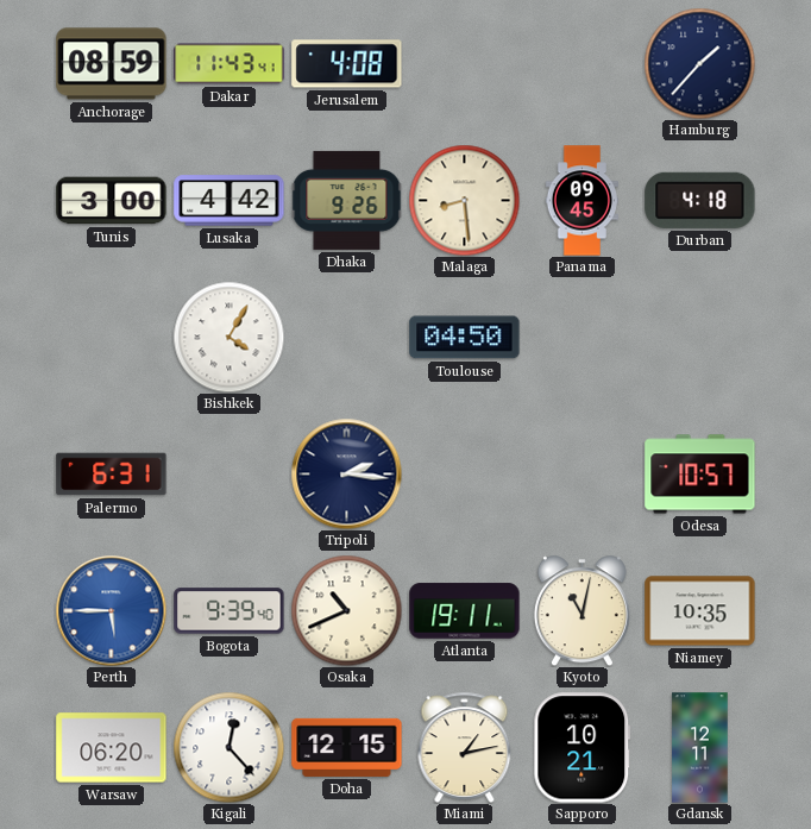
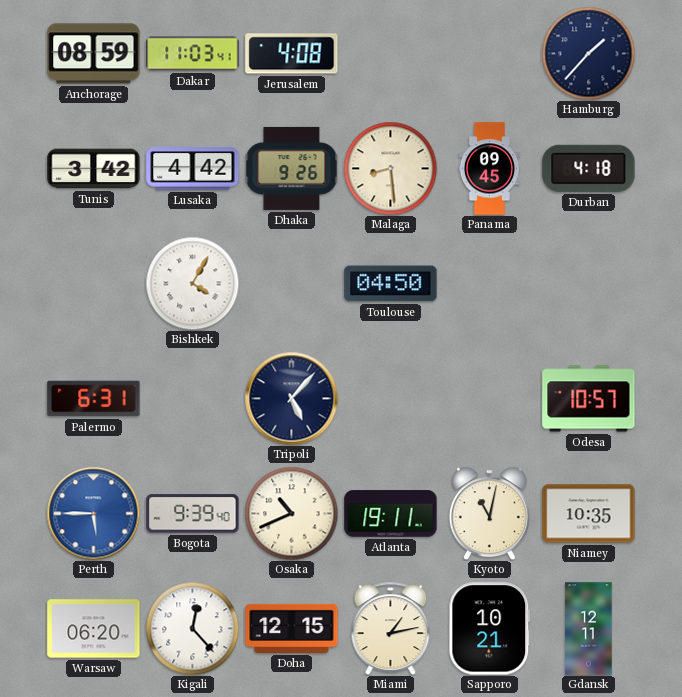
Dakar: 11:43 -> 11:03
Tunis: 3:00 -> 3:42
Tripoli: 2:16 -> 5:07
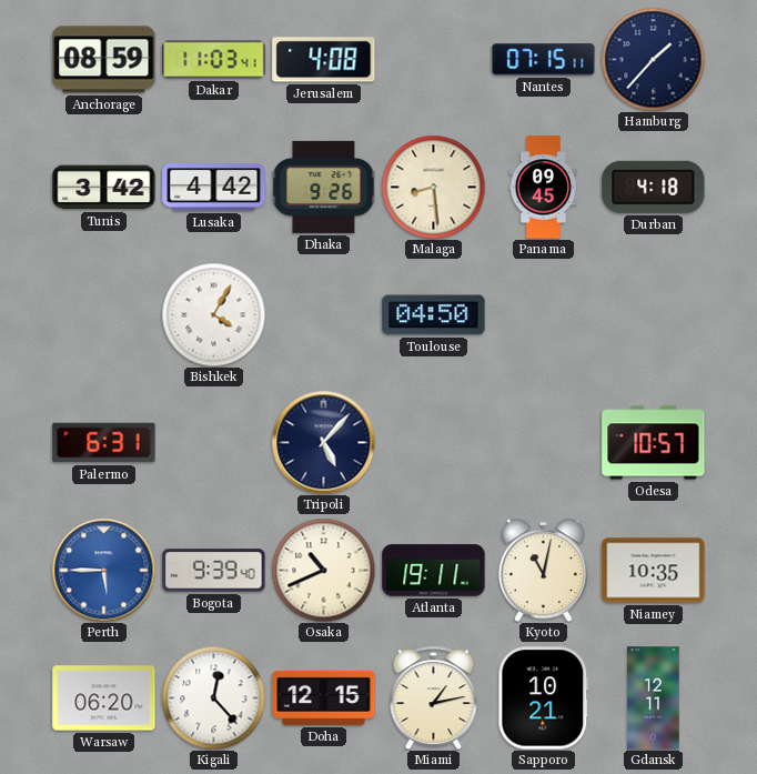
Nantes: none -> 07:15
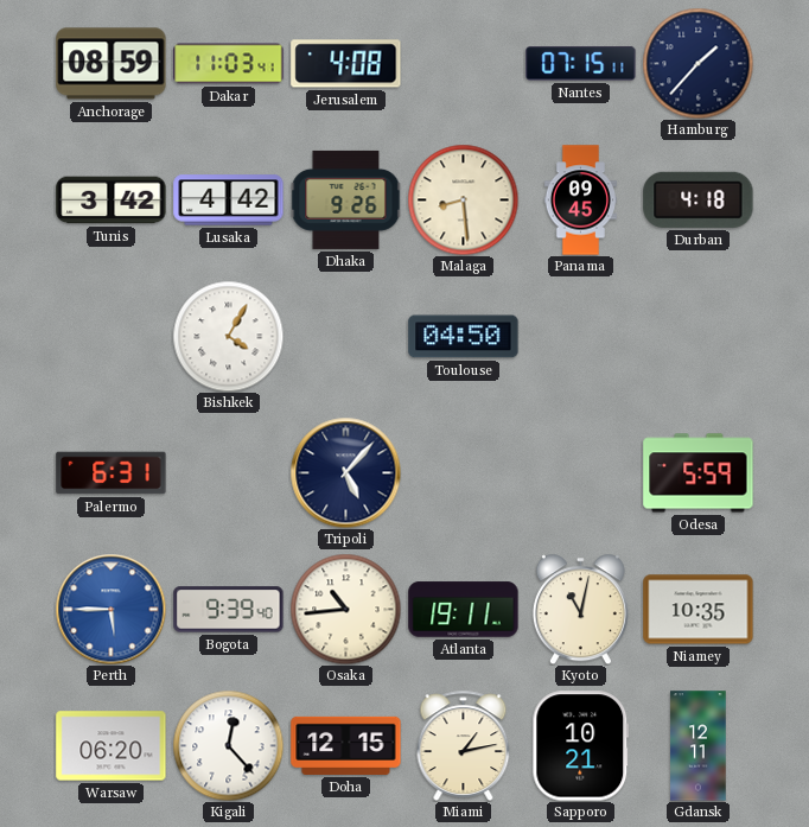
Odesa: 10:57 -> 5:59
Osaka: 10:41 -> 10:44
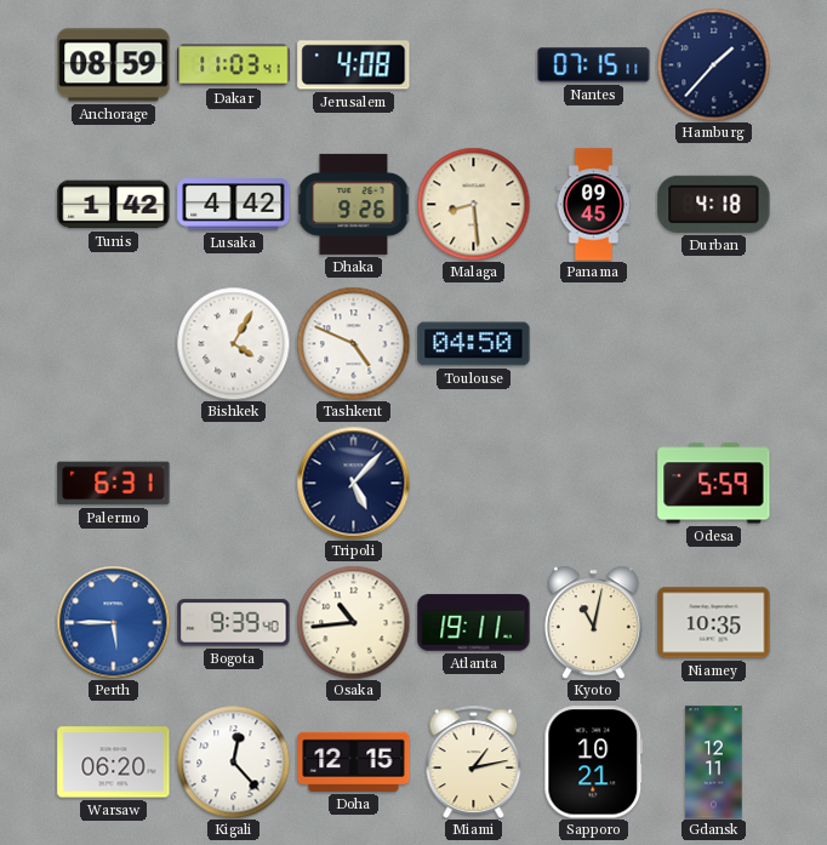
Tunis: 3:42 -> 1:42
Tashkent: none -> 4:49
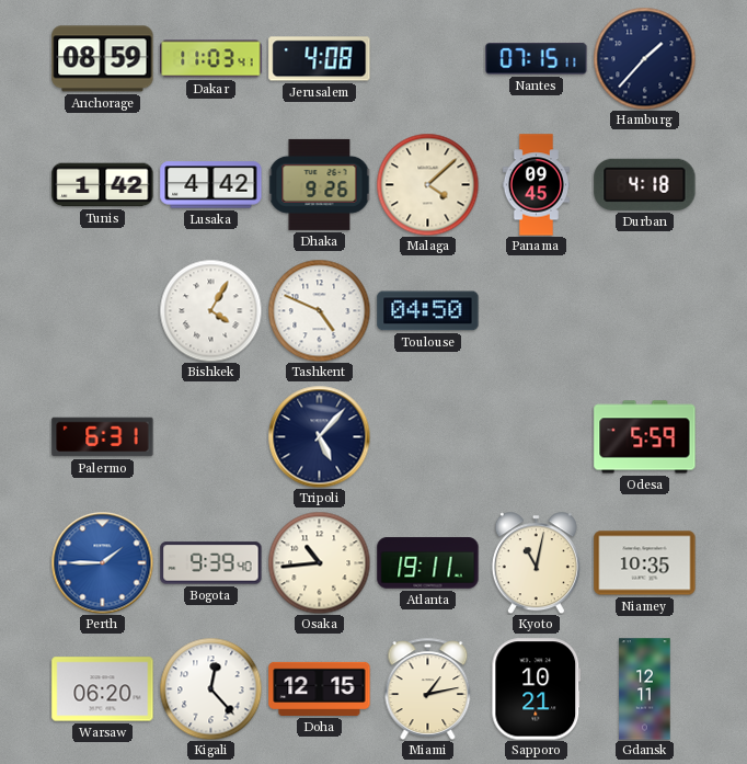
Malaga: 8:29 -> 4:08
Perth: 5:45 -> 1:45
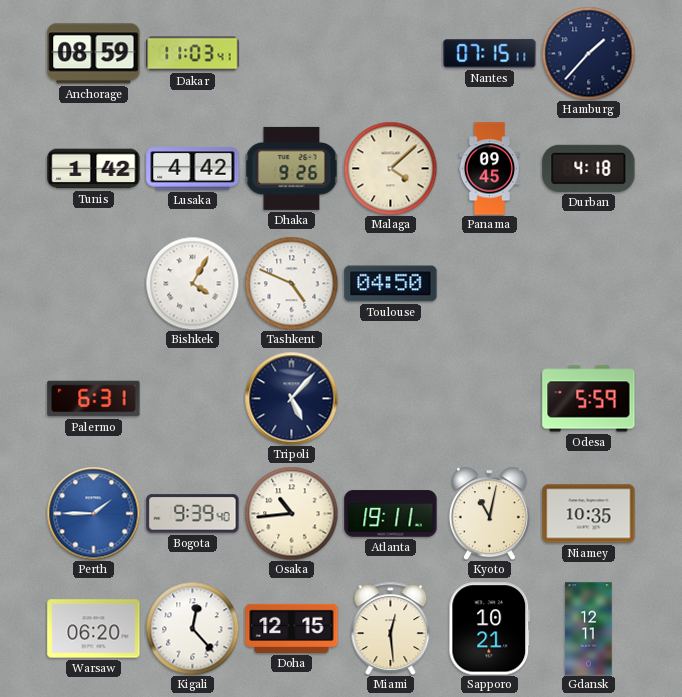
Jerusalem: 4:08 -> none
Miami: 1:13 -> 12:29
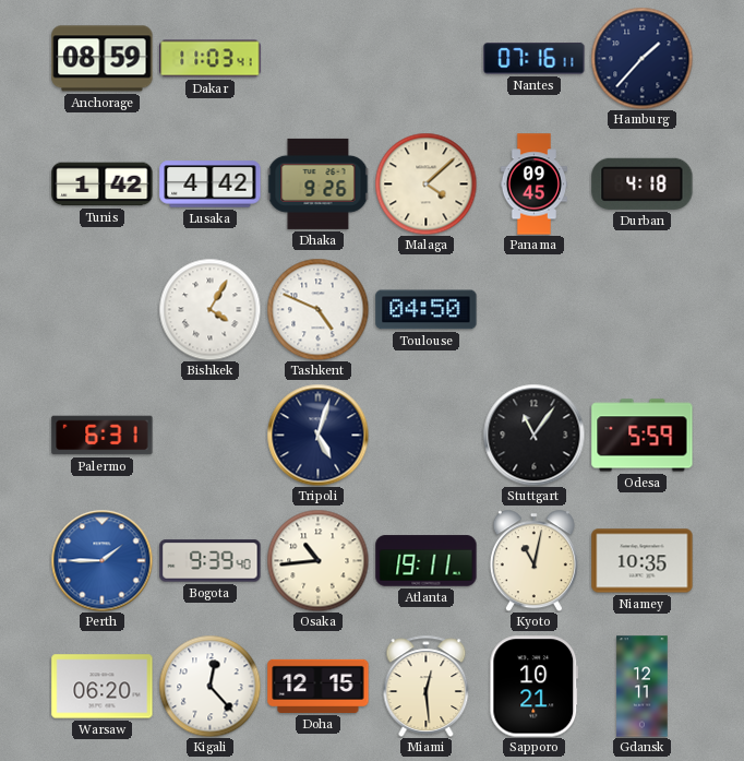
Nantes: 07:15 -> 07:16
Tripoli: 5:07 -> 5:03
Stuttgart: none -> 11:06
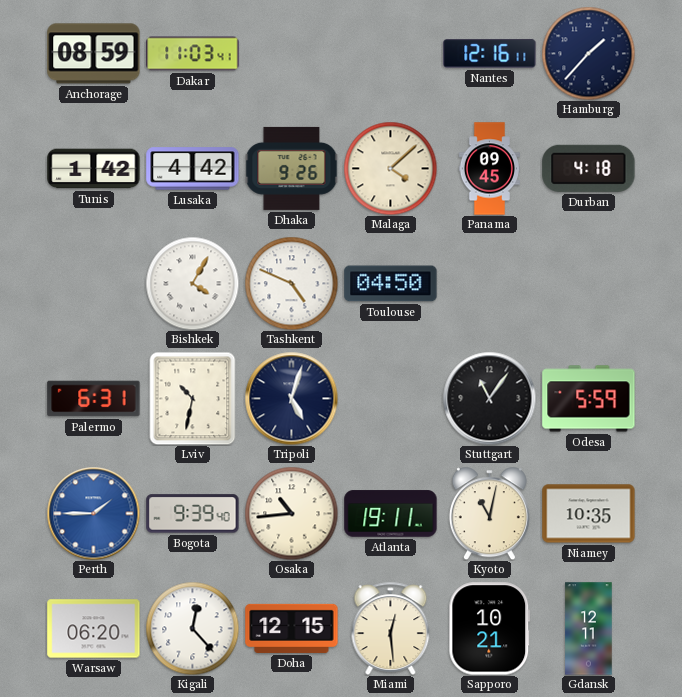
Nantes: 07:16 -> 12:16
Lviv: none -> 10:32
